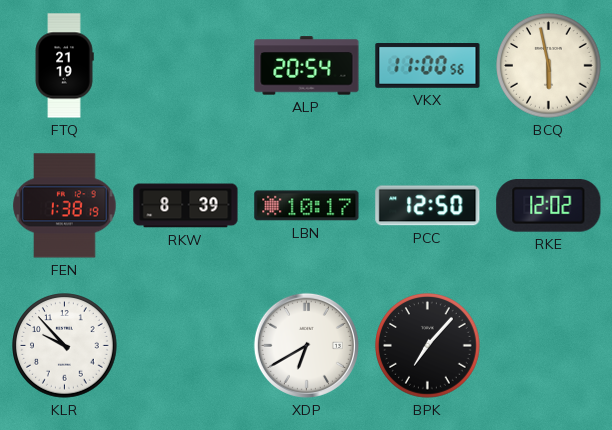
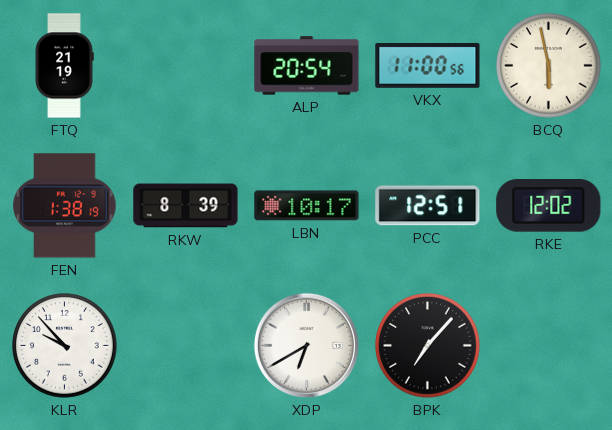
PCC: 12:50 -> 12:51
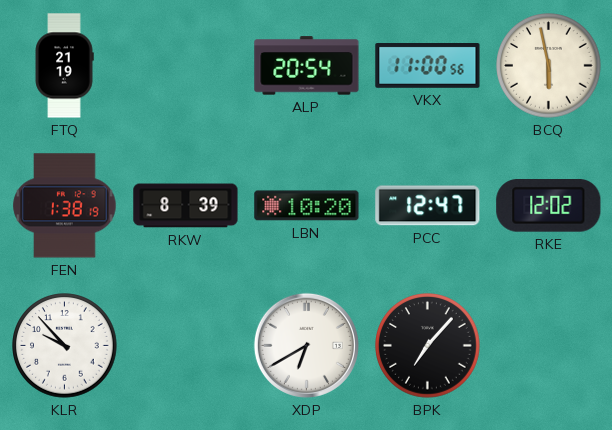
LBN: 10:17 -> 10:20
PCC: 12:51 -> 12:47
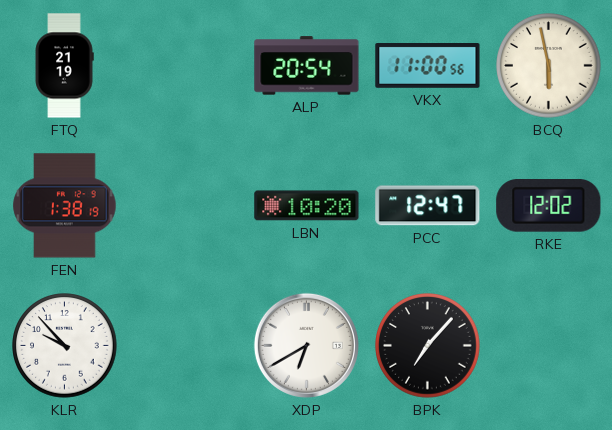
RKW: 8:39 -> none
